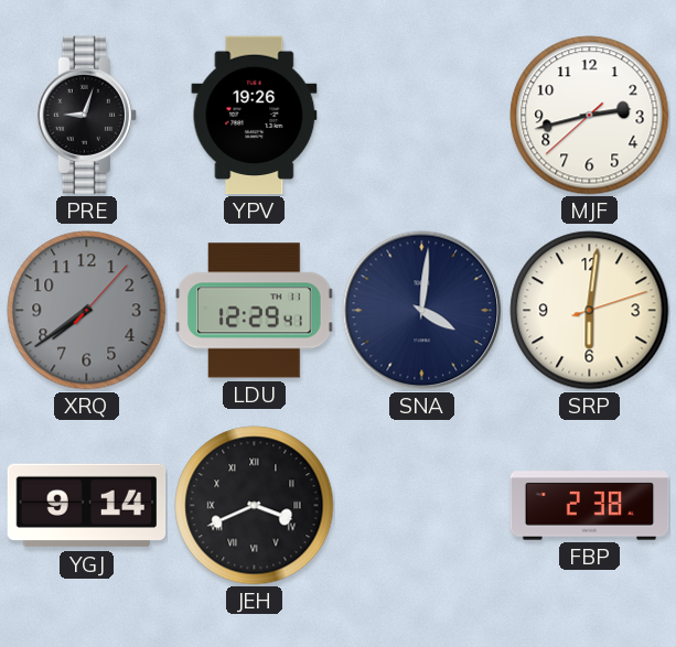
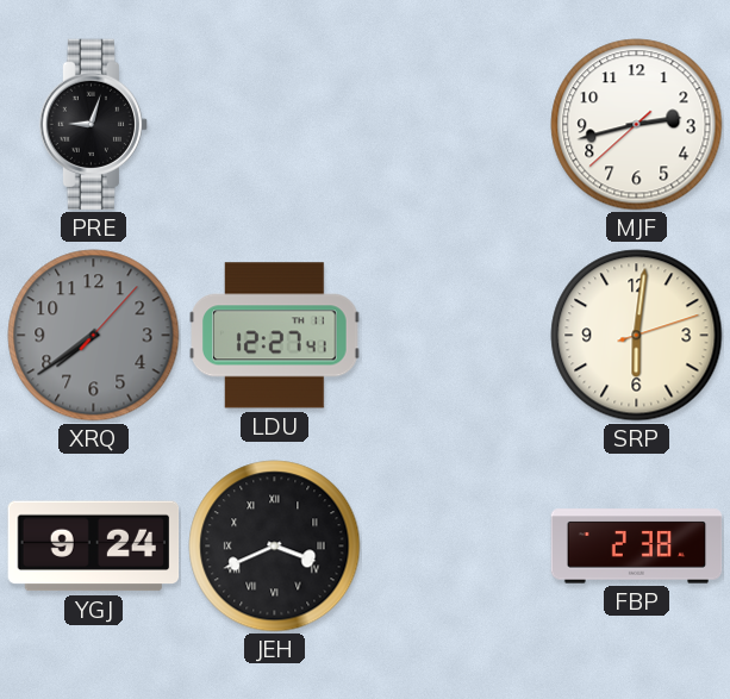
YPV: 19:26 -> none
LDU: 12:29 -> 12:27
SNA: 4:01 -> none
YGJ: 9:14 -> 9:24
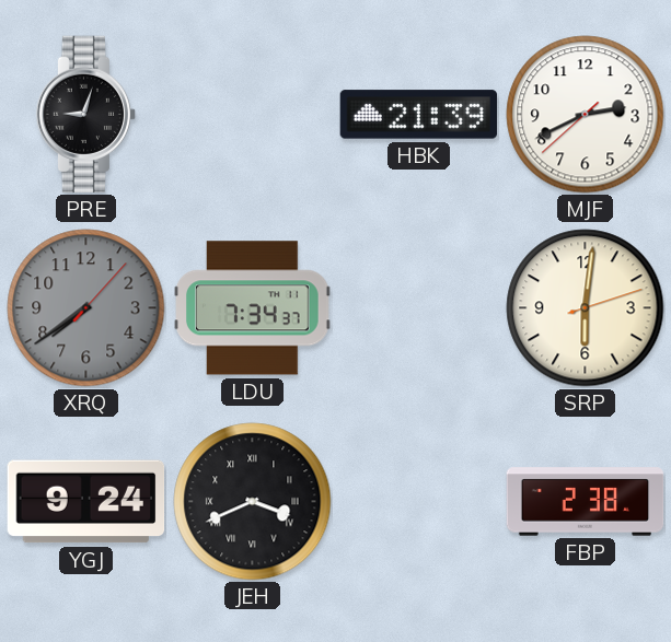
HBK: none -> 21:39
MJF: 2:42 -> 2:40
LDU: 12:27 -> 7:34
